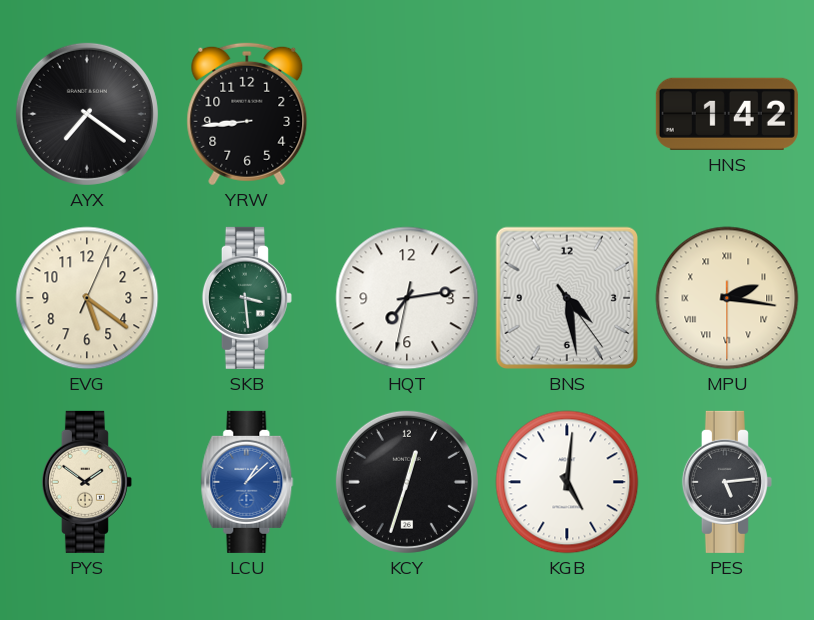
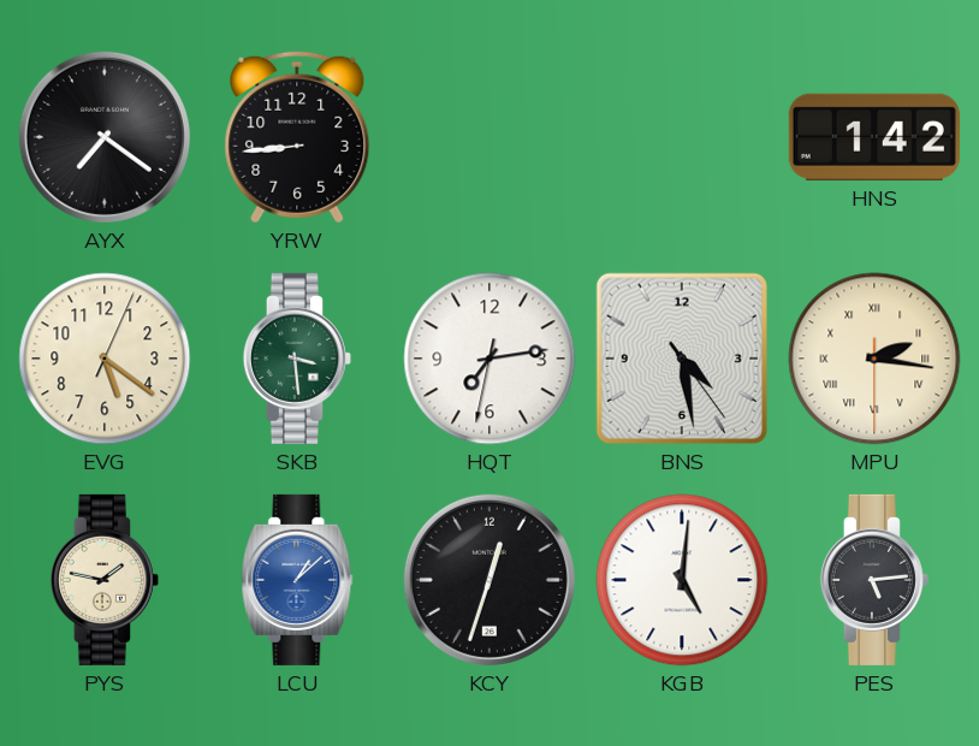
PYS: 1:51 -> 1:47
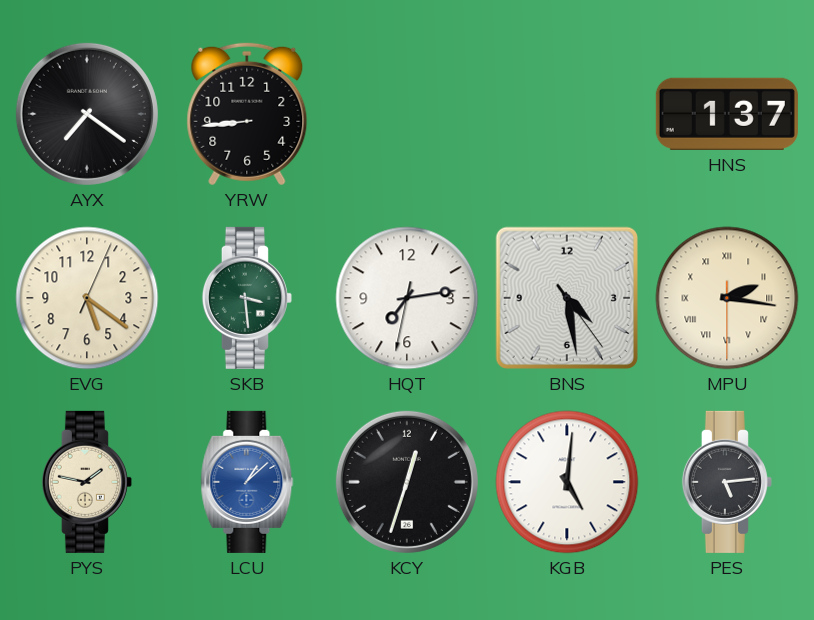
HNS: 1:42 -> 1:37
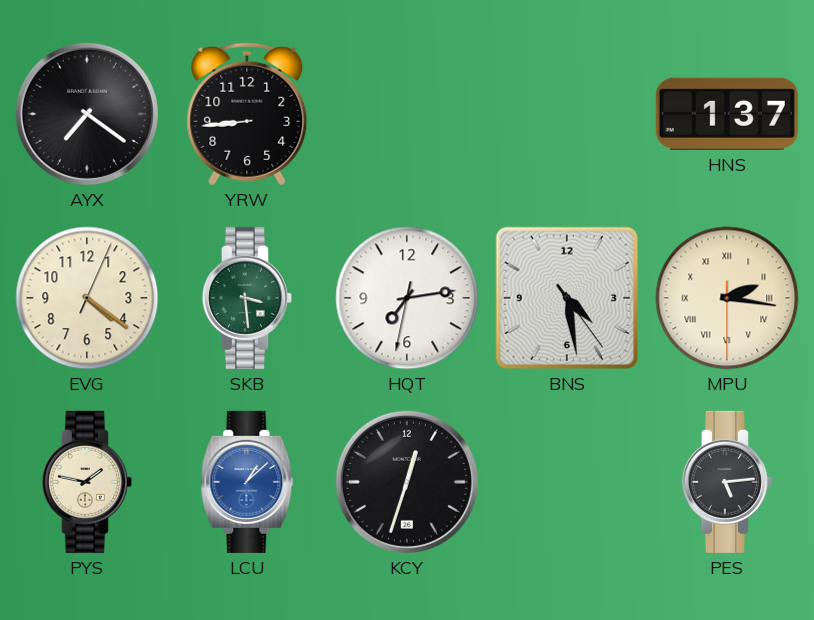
EVG: 5:21 -> 4:21
KGB: 5:01 -> none
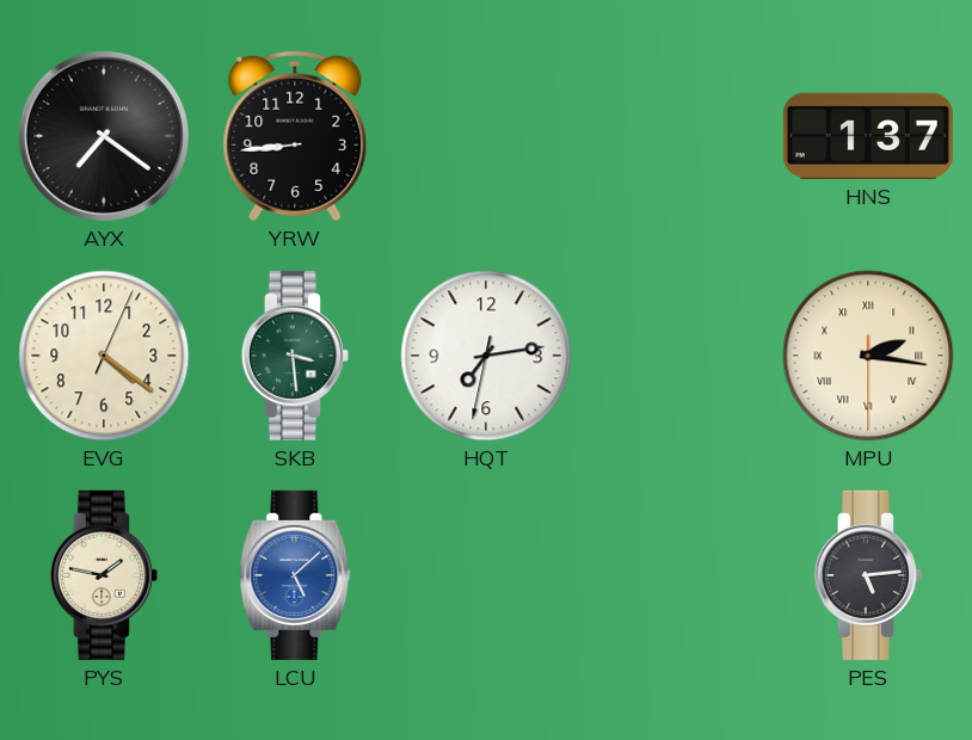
BNS: 4:28 -> none
LCU: 1:08 -> 5:08
KCY: 12:33 -> none
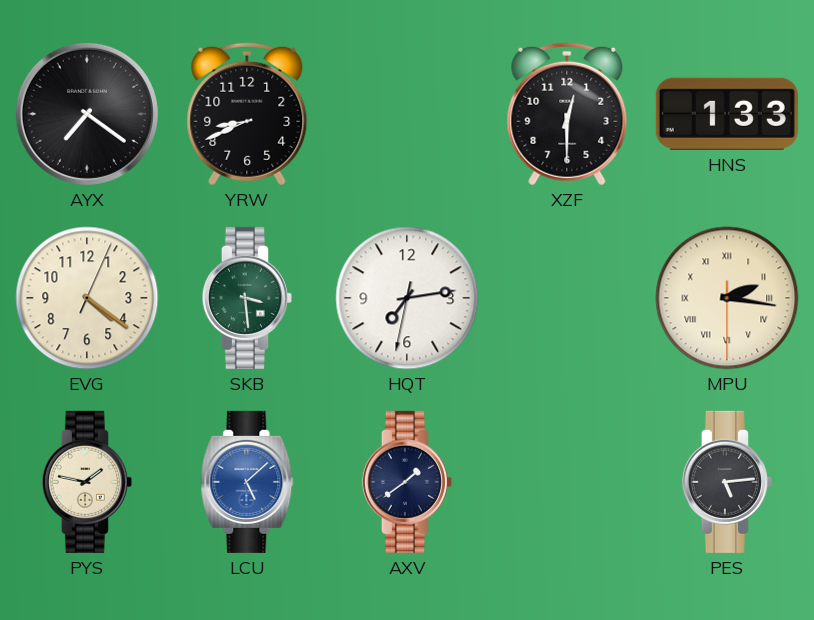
YRW: 8:44 -> 8:41
XZF: none -> 12:30
HNS: 1:37 -> 1:33
AXV: none -> 1:39
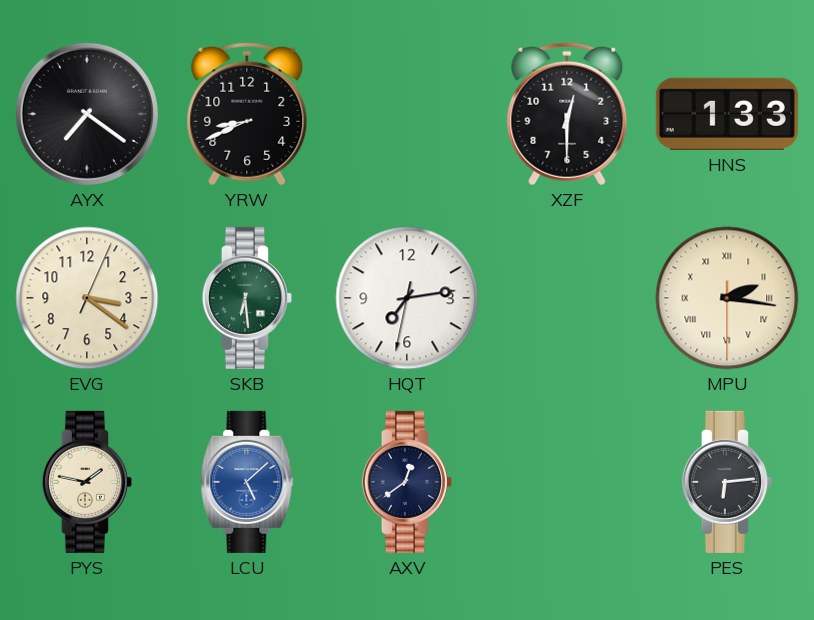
EVG: 4:21 -> 3:21
SKB: 3:29 -> 6:29
AXV: 1:39 -> 12:39
PES: 5:14 -> 6:14
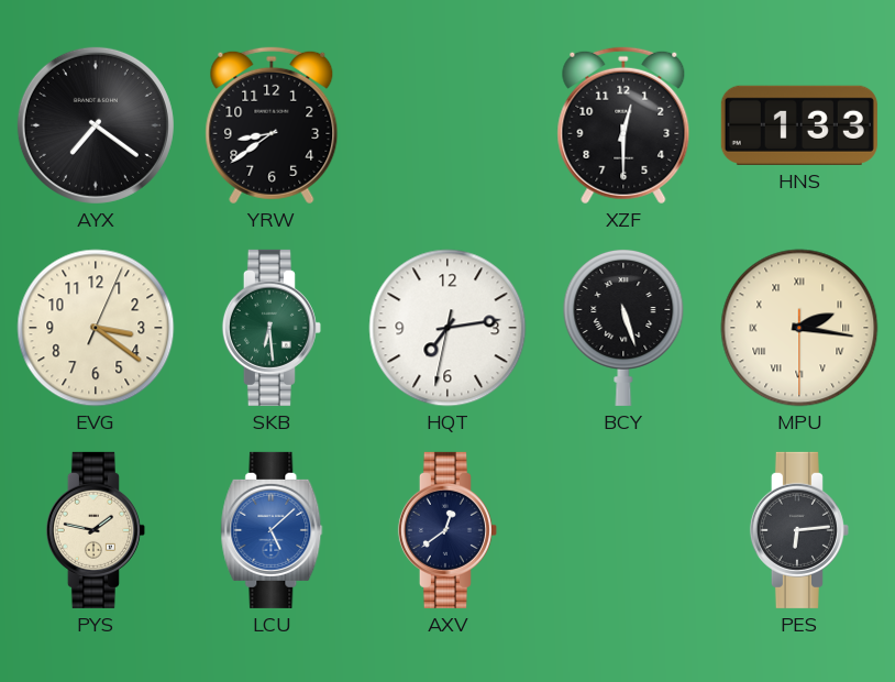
YRW: 8:41 -> 8:39
BCY: none -> 5:27
